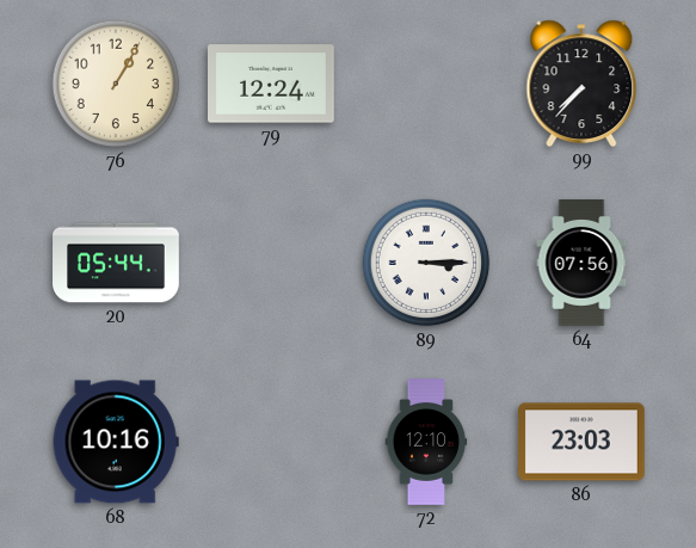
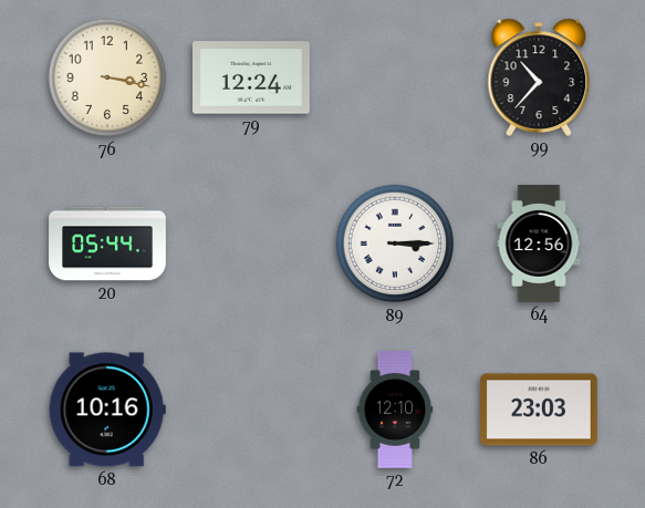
76: 1:05 -> 3:17
99: 7:37 -> 10:37
64: 07:56 -> 12:56
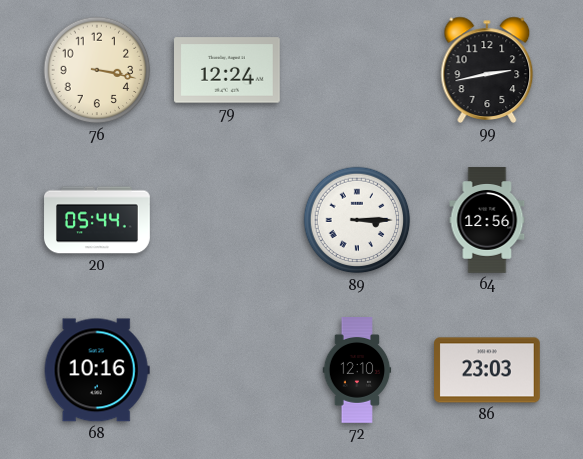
99: 10:37 -> 2:43
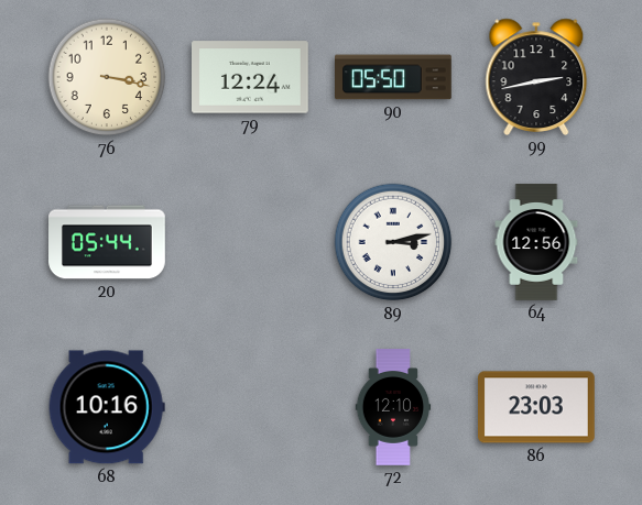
90: none -> 05:50
89: 3:15 -> 3:13
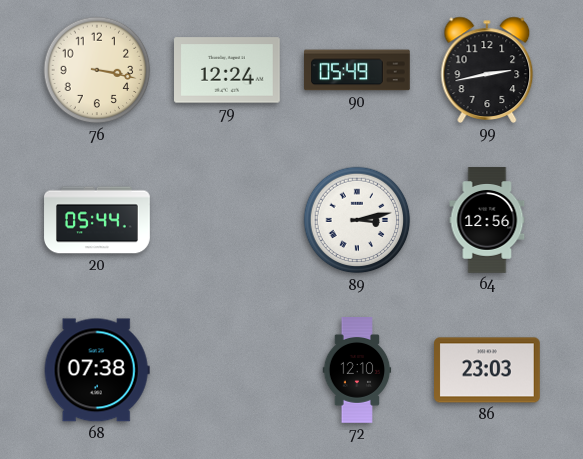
90: 05:50 -> 05:49
68: 10:16 -> 07:38
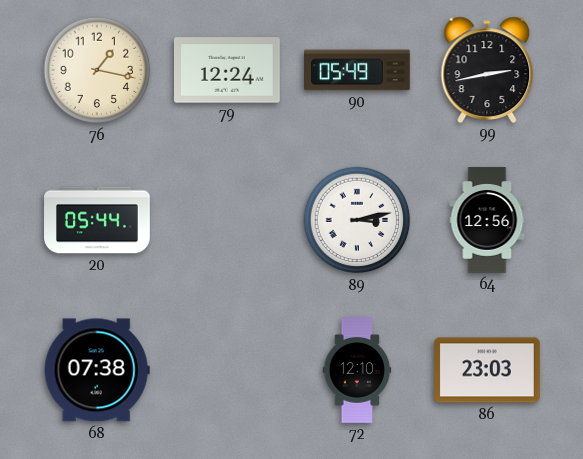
76: 3:17 -> 1:17
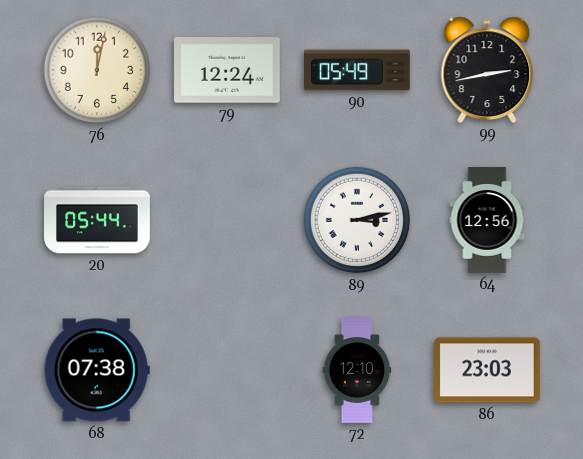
76: 1:17 -> 12:02
